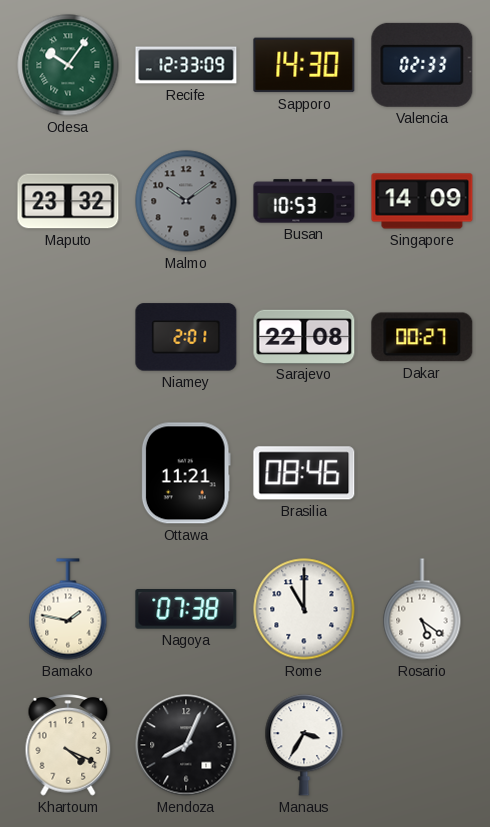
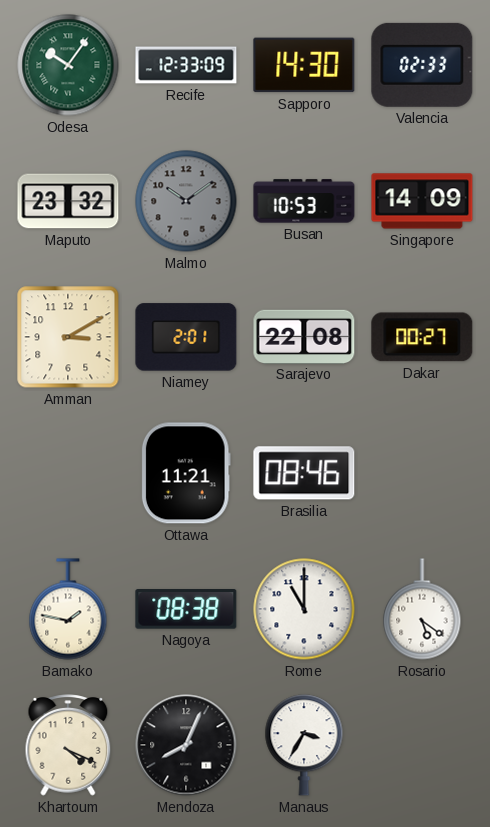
Amman: none -> 3:10
Nagoya: 07:38 -> 08:38
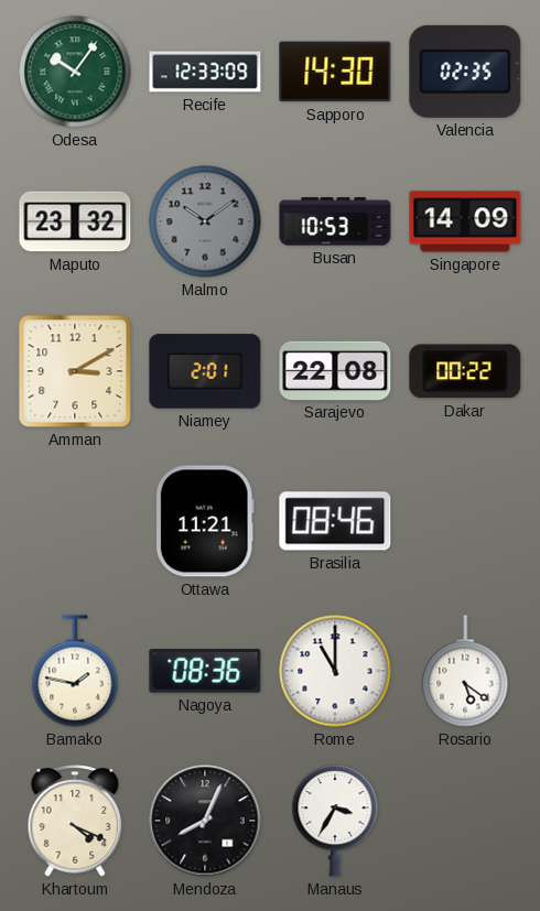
Valencia: 02:33 -> 02:35
Dakar: 00:27 -> 00:22
Nagoya: 08:38 -> 08:36
